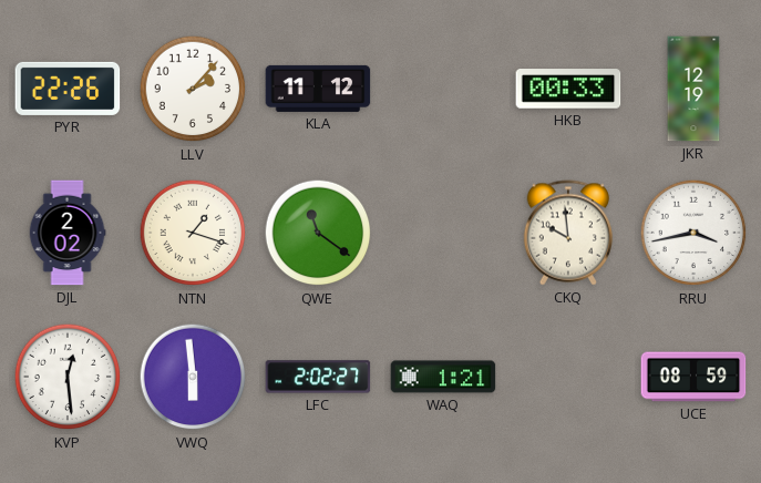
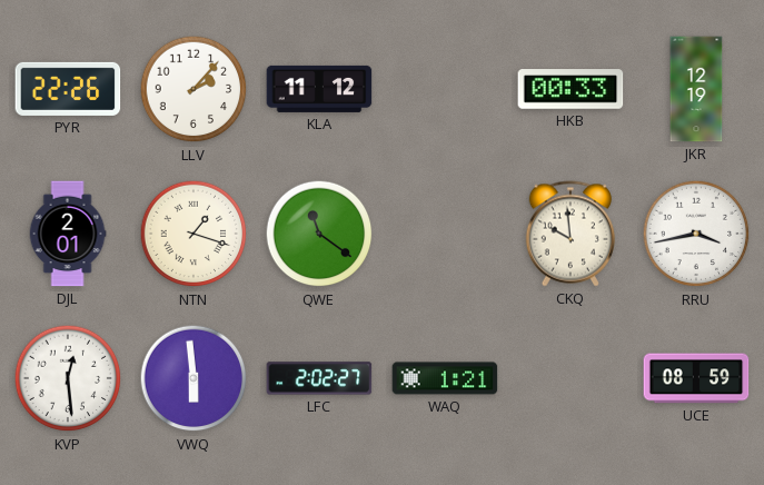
DJL: 2:02 -> 2:01
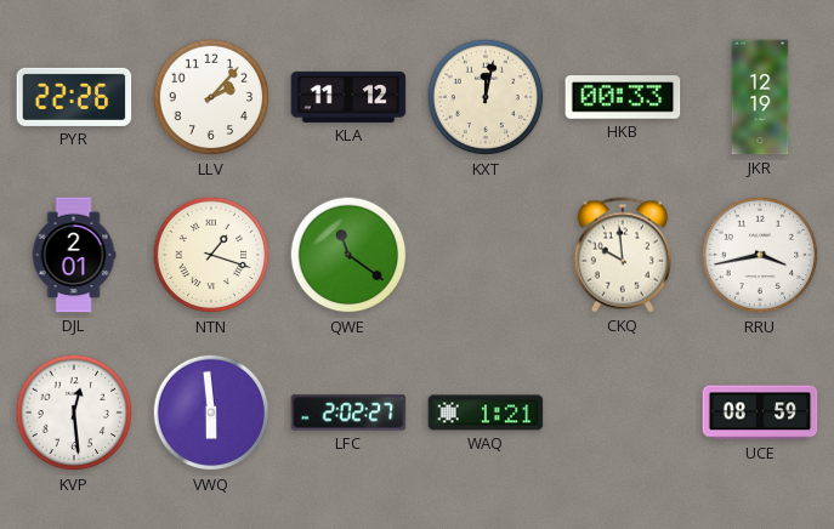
KXT: none -> 12:02
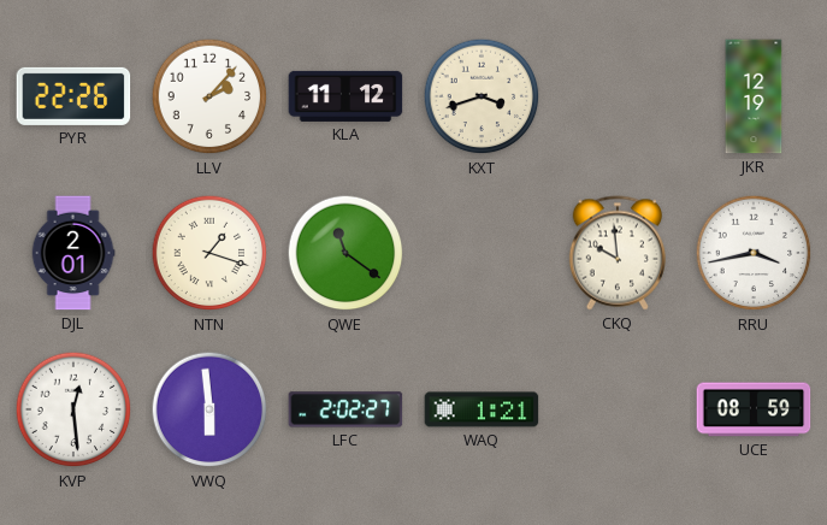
KXT: 12:02 -> 3:42
HKB: 00:33 -> none
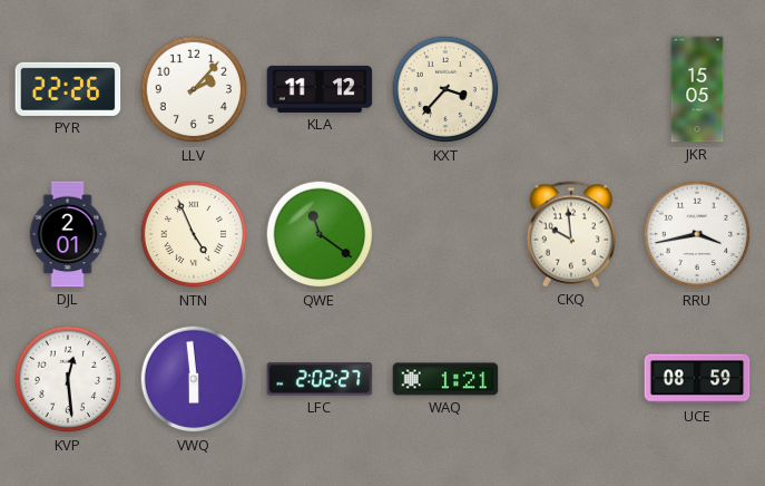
KXT: 3:42 -> 3:37
JKR: 12:19 -> 15:05
NTN: 1:18 -> 4:56
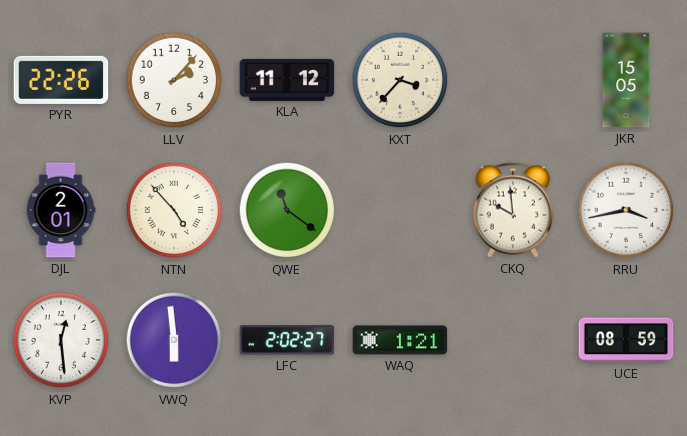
NTN: 4:56 -> 4:53
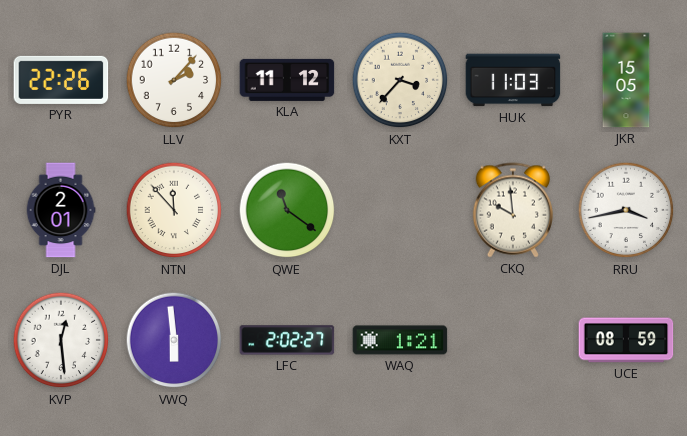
HUK: none -> 11:03
NTN: 4:53 -> 11:53
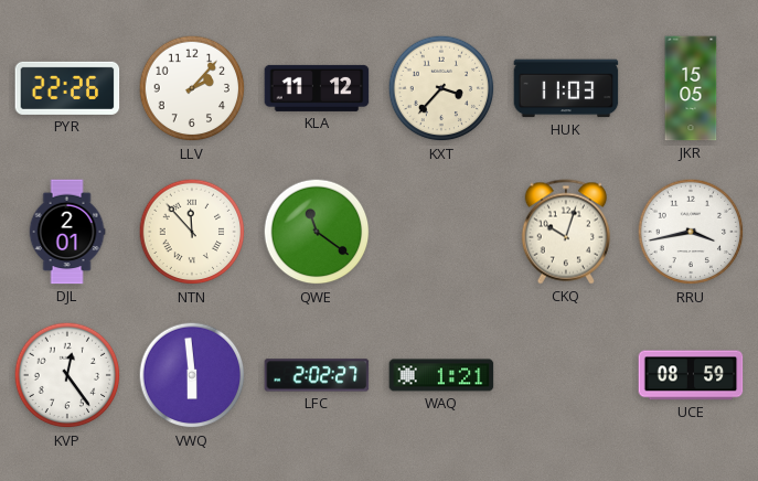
CKQ: 9:59 -> 10:03
KVP: 12:29 -> 12:24
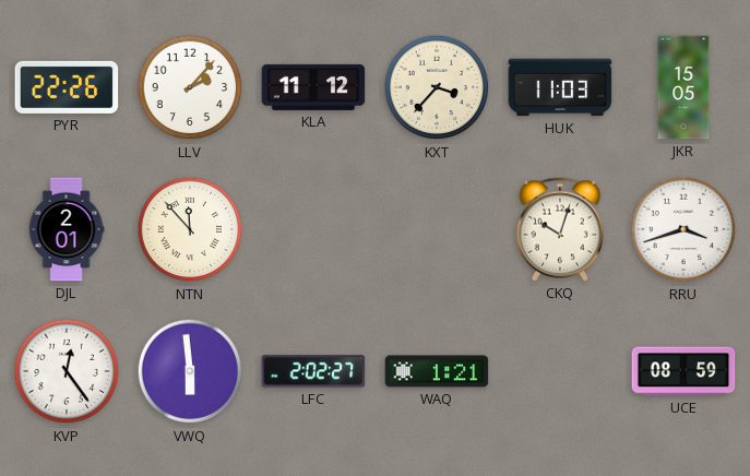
QWE: 11:21 -> none
RRU: 3:43 -> 3:42
